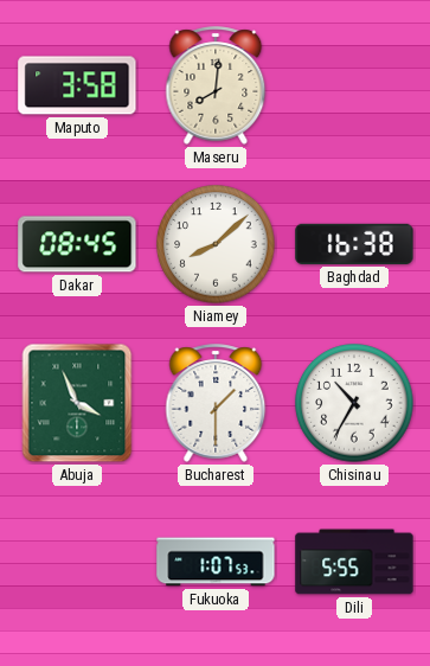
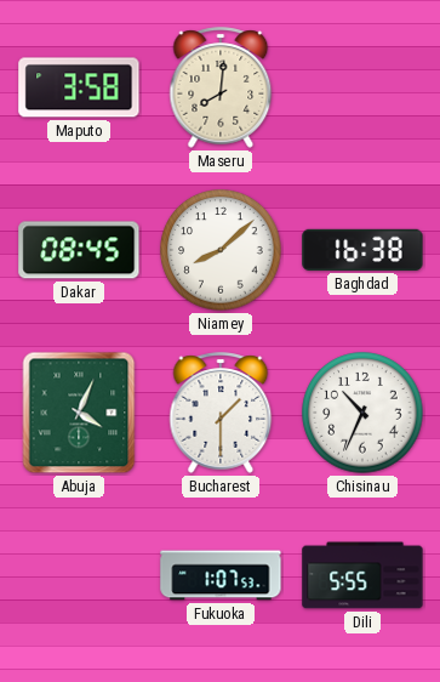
Abuja: 3:56 -> 4:04
Chisinau: 10:35 -> 10:34
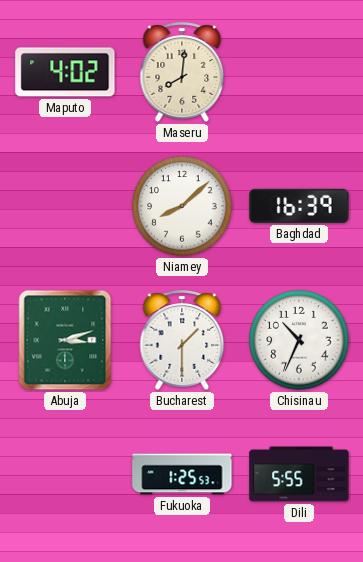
Maputo: 3:58 -> 4:02
Dakar: 08:45 -> none
Baghdad: 16:38 -> 16:39
Abuja: 4:04 -> 3:12
Fukuoka: 1:07 -> 1:25
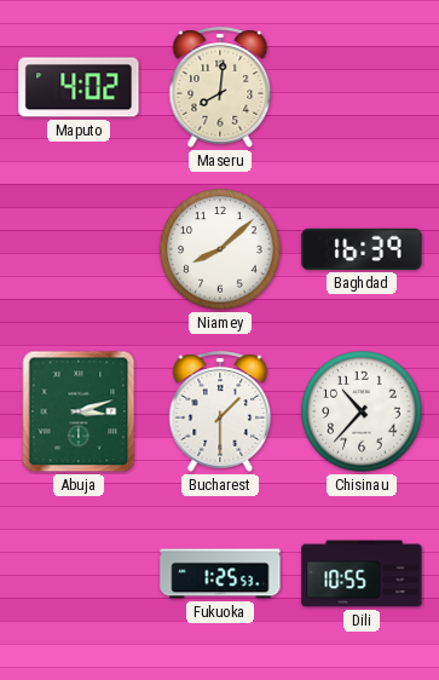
Chisinau: 10:34 -> 10:37
Dili: 5:55 -> 10:55
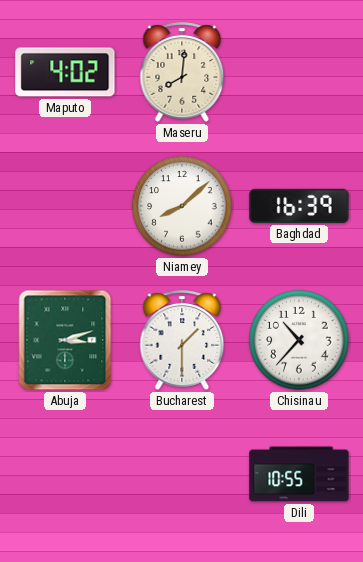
Fukuoka: 1:25 -> none
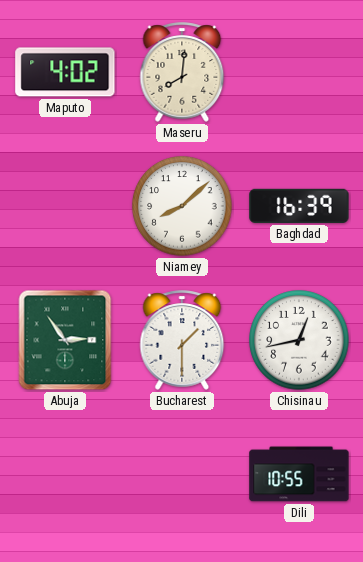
Abuja: 3:12 -> 2:54
Chisinau: 10:37 -> 12:43
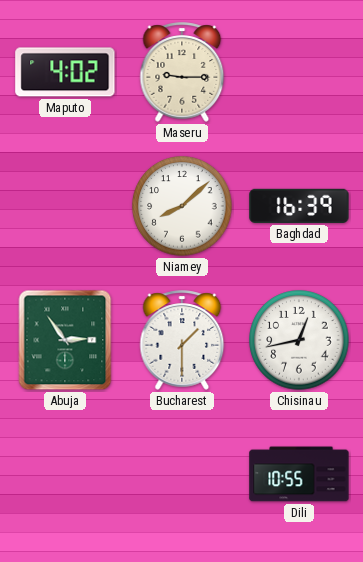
Maseru: 8:01 -> 9:15
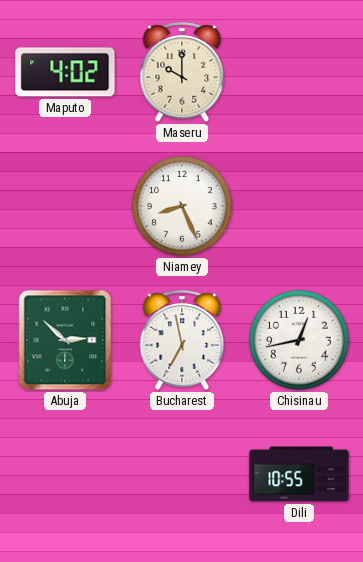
Maseru: 9:15 -> 10:00
Niamey: 8:08 -> 8:26
Baghdad: 16:39 -> none
Abuja: 2:54 -> 2:52
Bucharest: 1:30 -> 6:58
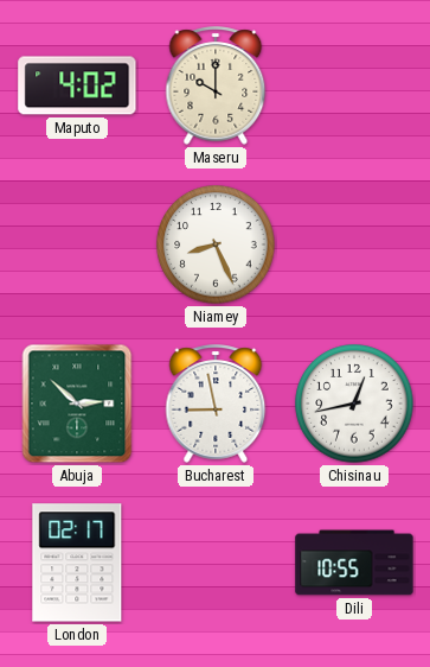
Bucharest: 6:58 -> 8:58
London: none -> 02:17
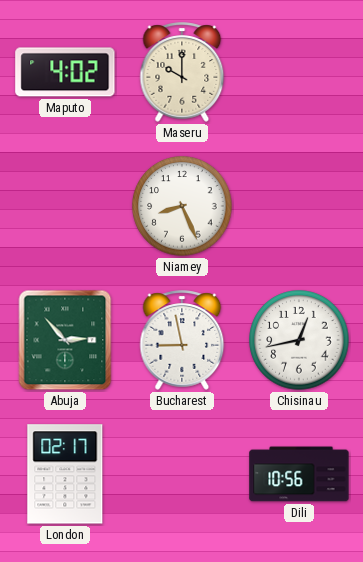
Abuja: 2:52 -> 2:53
Dili: 10:55 -> 10:56
